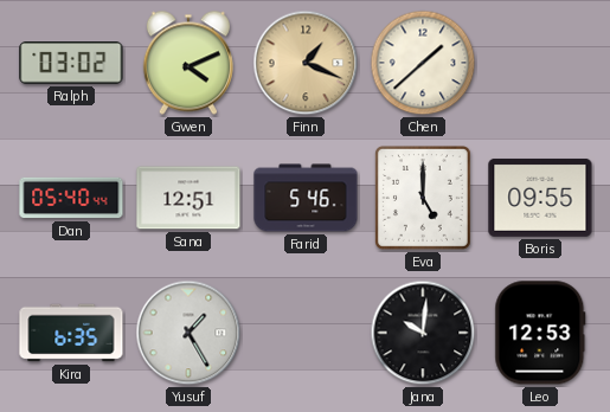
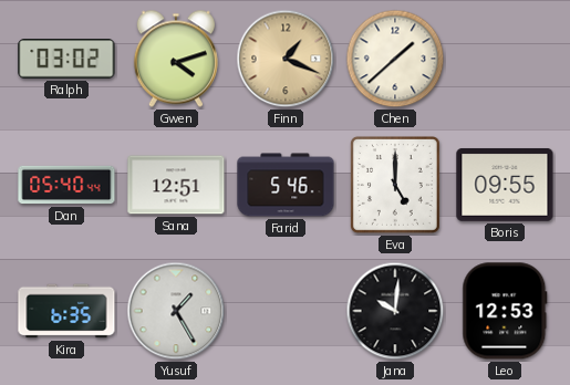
Gwen: 4:11 -> 4:12
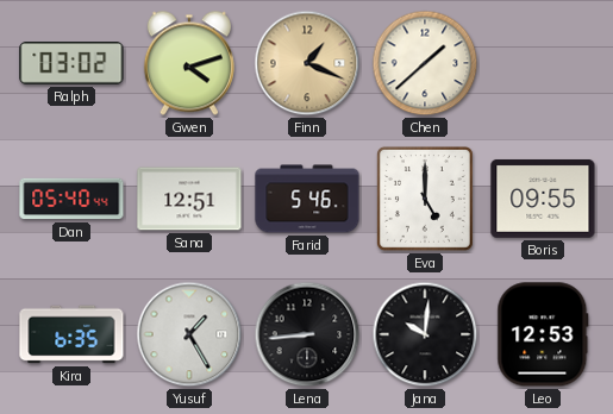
Lena: none -> 8:44
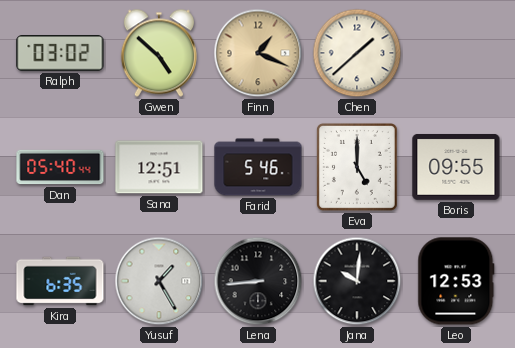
Gwen: 4:12 -> 4:52
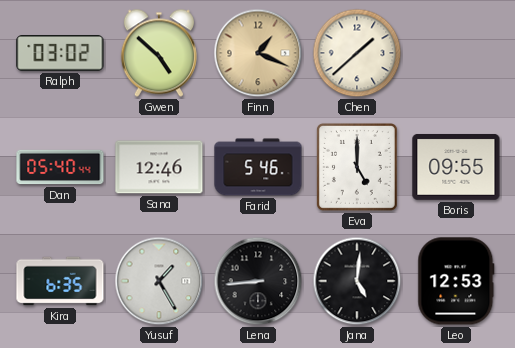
Sana: 12:51 -> 12:46
Jana: 10:01 -> 5:01
